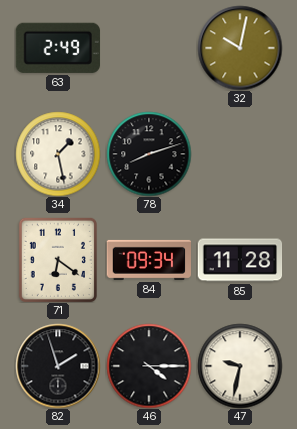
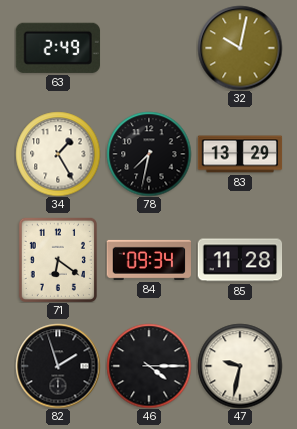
34: 1:28 -> 1:25
78: 8:12 -> 7:32
83: none -> 13:29
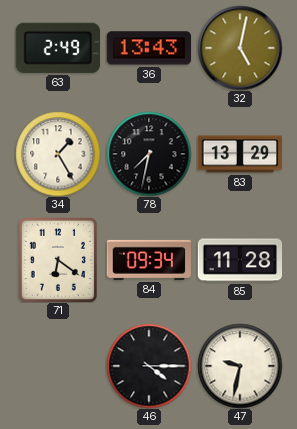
36: none -> 13:43
32: 10:02 -> 5:02
82: 1:57 -> none
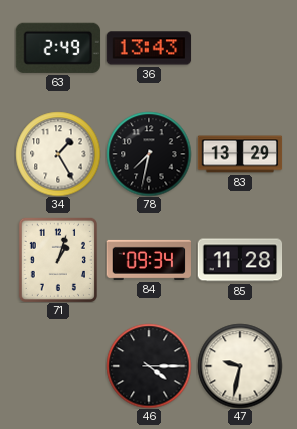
32: 5:02 -> none
71: 6:21 -> 1:03
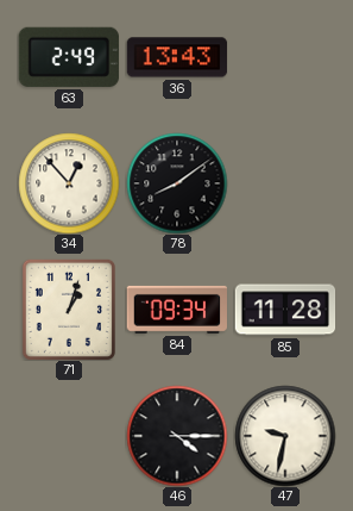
34: 1:25 -> 12:53
78: 7:32 -> 8:09
83: 13:29 -> none
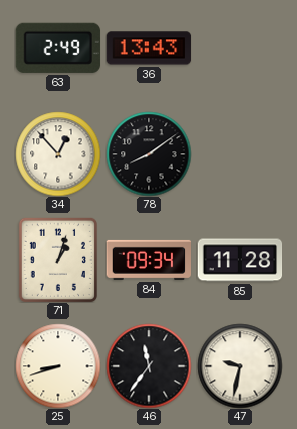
25: none -> 8:42
46: 4:15 -> 11:36
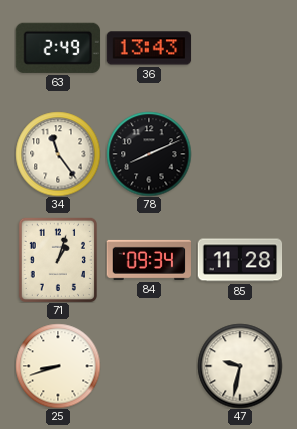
34: 12:53 -> 11:24
78: 8:09 -> 8:11
46: 11:36 -> none
